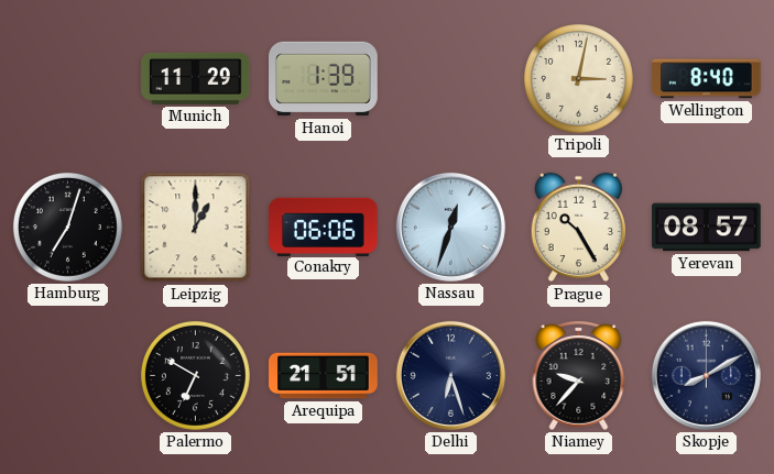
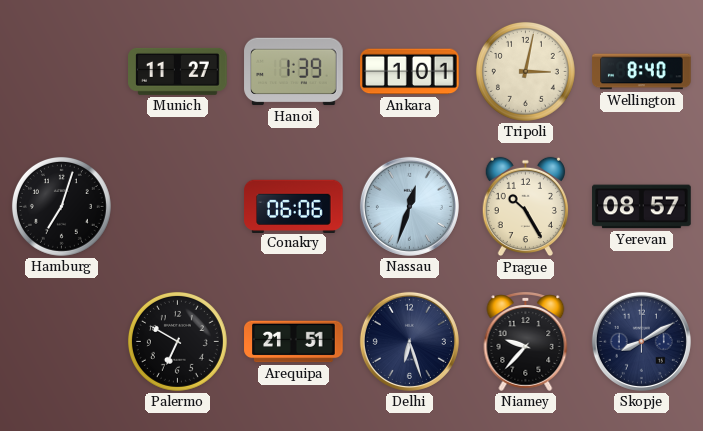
Munich: 11:29 -> 11:27
Ankara: none -> 1:01
Leipzig: 1:00 -> none
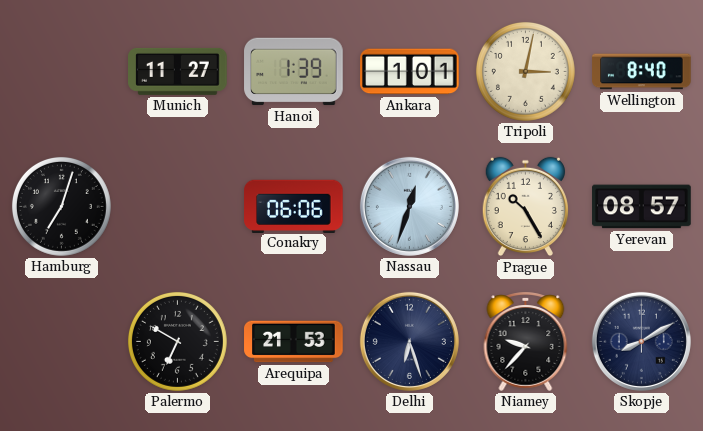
Arequipa: 21:51 -> 21:53
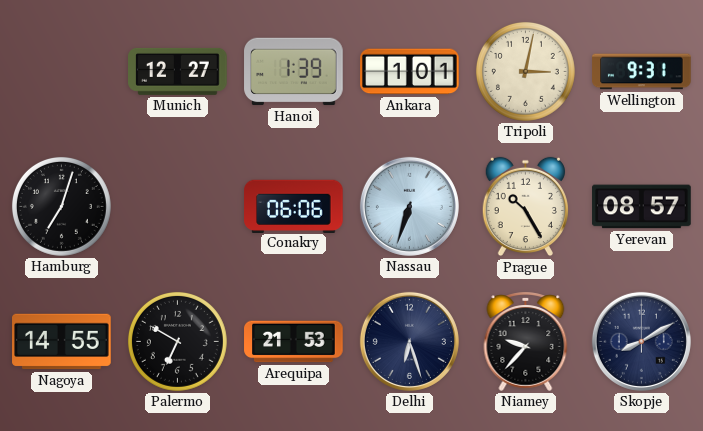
Munich: 11:27 -> 12:27
Wellington: 8:40 -> 9:31
Nassau: 12:33 -> 6:33
Nagoya: none -> 14:55
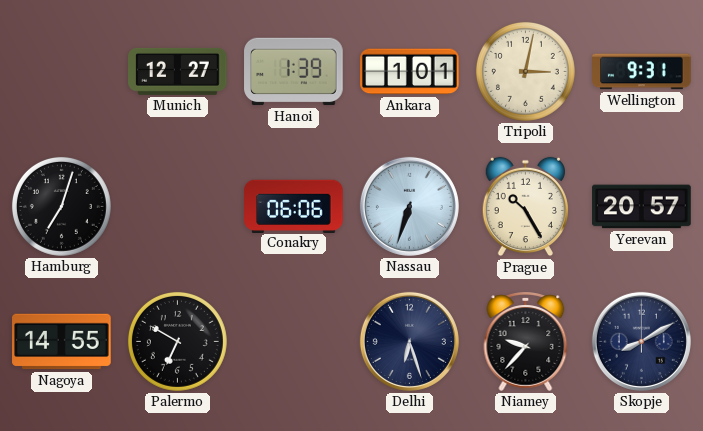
Yerevan: 08:57 -> 20:57
Arequipa: 21:53 -> none
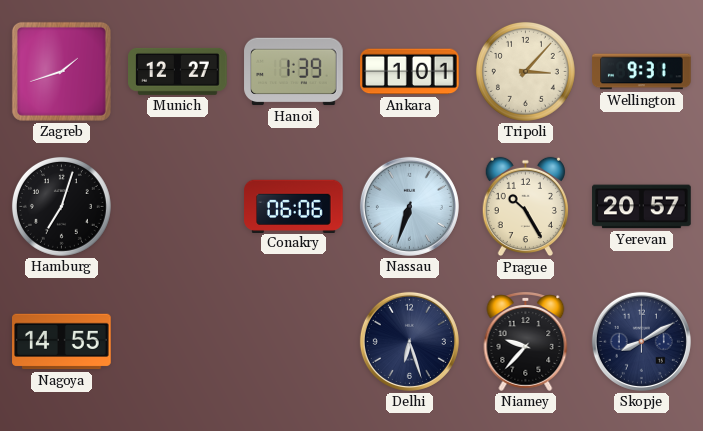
Zagreb: none -> 1:42
Tripoli: 3:02 -> 3:07
Palermo: 6:50 -> none
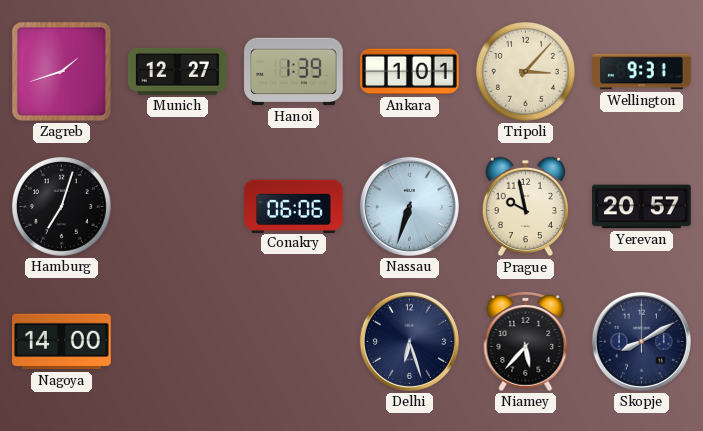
Prague: 10:25 -> 9:58
Nagoya: 14:55 -> 14:00
Niamey: 9:37 -> 5:37
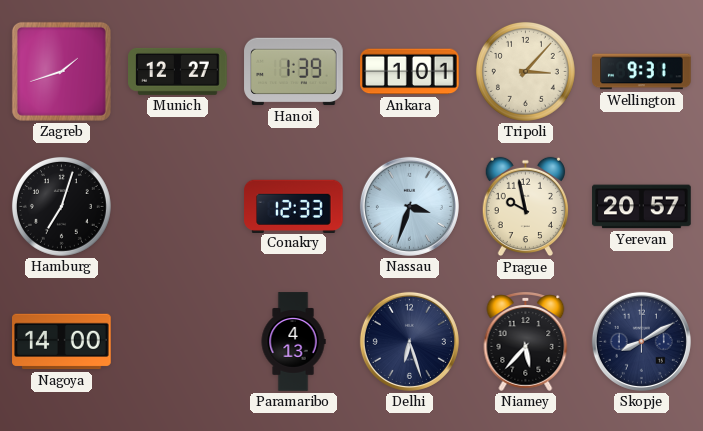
Conakry: 06:06 -> 12:33
Nassau: 6:33 -> 3:33
Paramaribo: none -> 4:13
